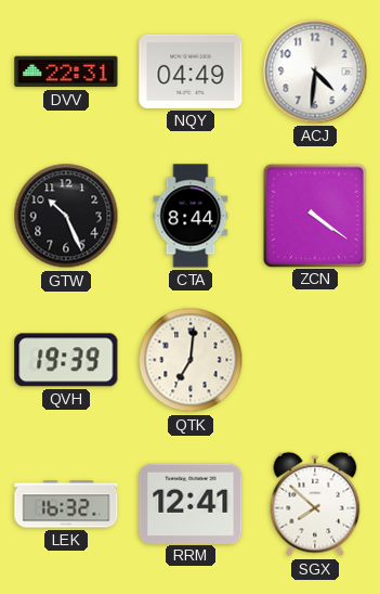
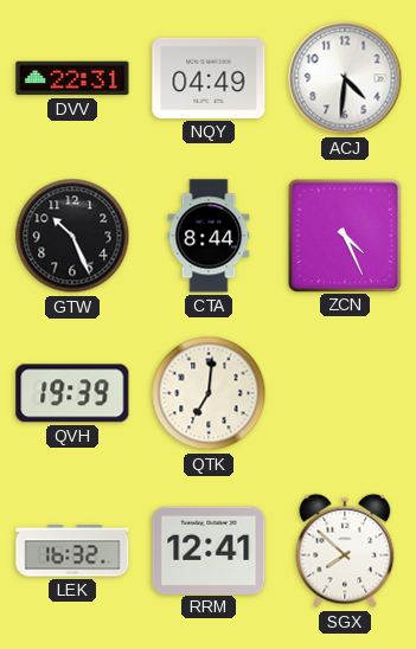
ZCN: 4:21 -> 4:26
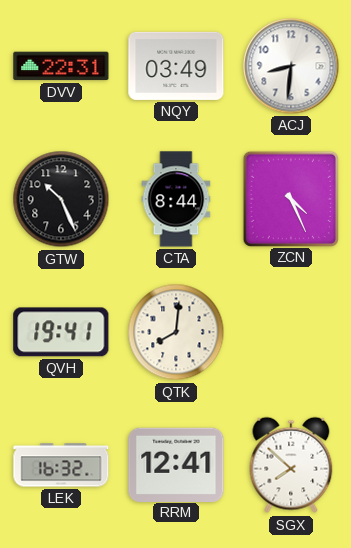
NQY: 04:49 -> 03:49
ACJ: 4:31 -> 8:31
QVH: 19:39 -> 19:41
QTK: 7:01 -> 8:01
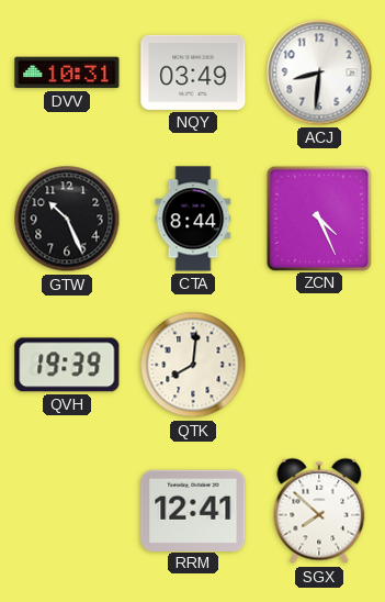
DVV: 22:31 -> 10:31
QVH: 19:41 -> 19:39
LEK: 16:32 -> none
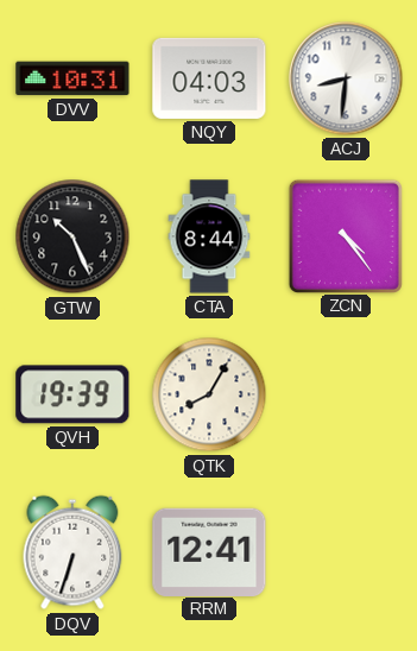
NQY: 03:49 -> 04:03
ZCN: 4:26 -> 4:24
QTK: 8:01 -> 8:05
DQV: none -> 6:33
SGX: 7:52 -> none
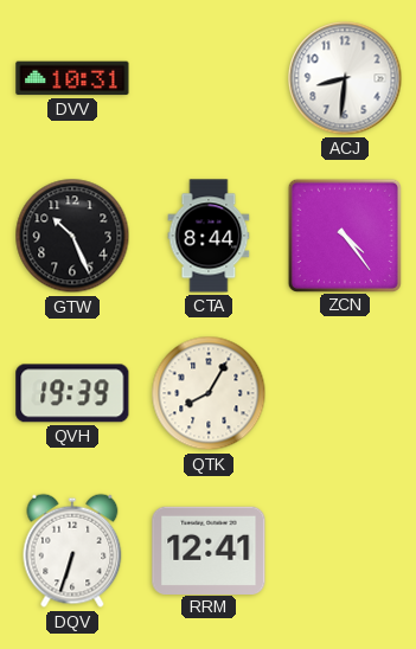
NQY: 04:03 -> none
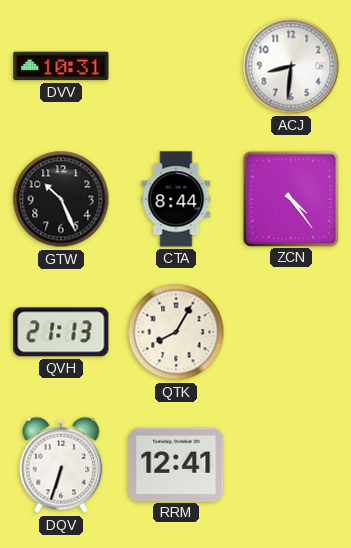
QVH: 19:39 -> 21:13
